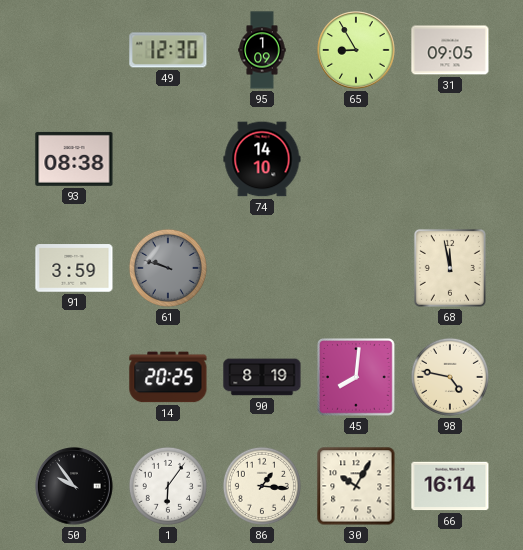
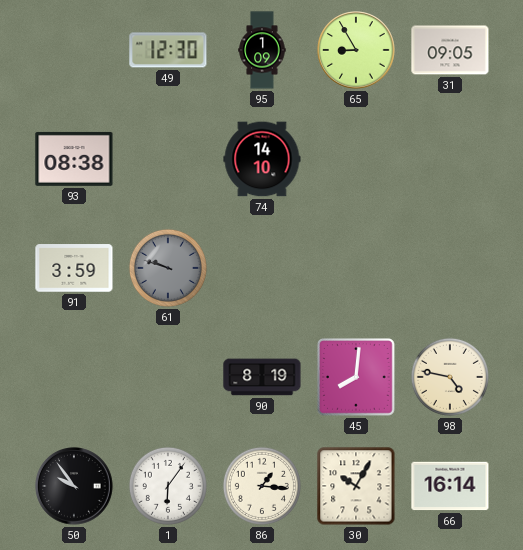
68: 11:58 -> none
14: 20:25 -> none
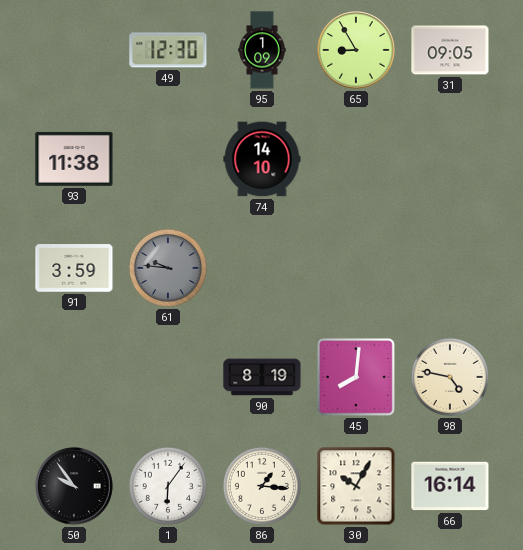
93: 08:38 -> 11:38
61: 9:48 -> 9:46
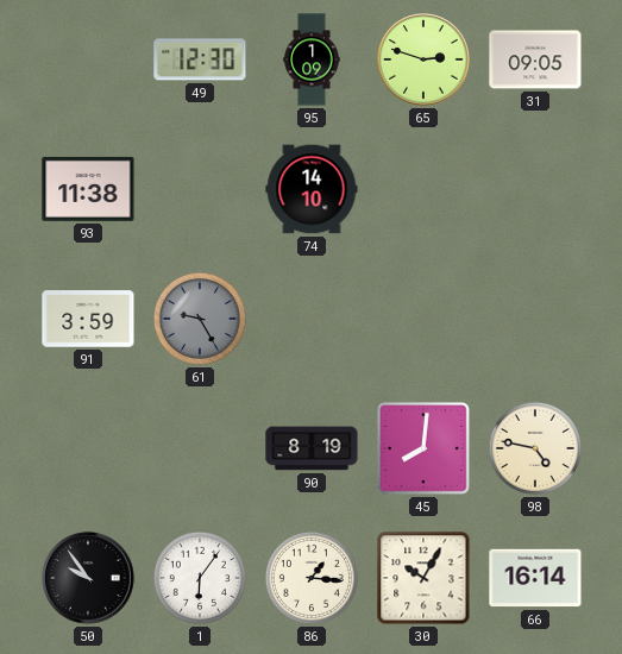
65: 8:55 -> 2:48
61: 9:46 -> 9:25
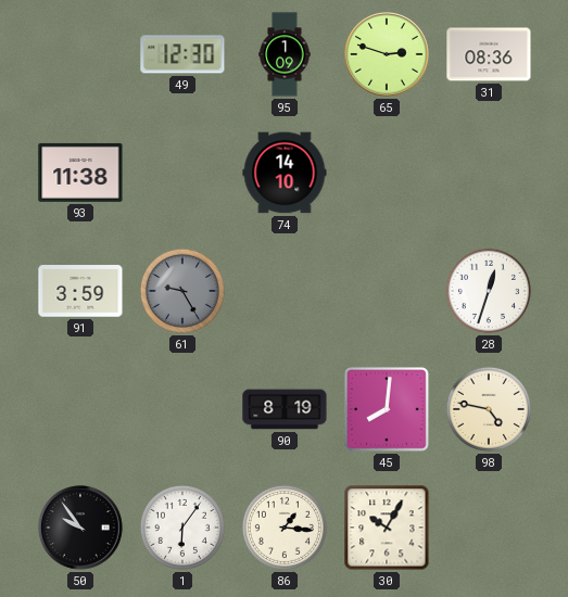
31: 09:05 -> 08:36
28: none -> 12:33
66: 16:14 -> none
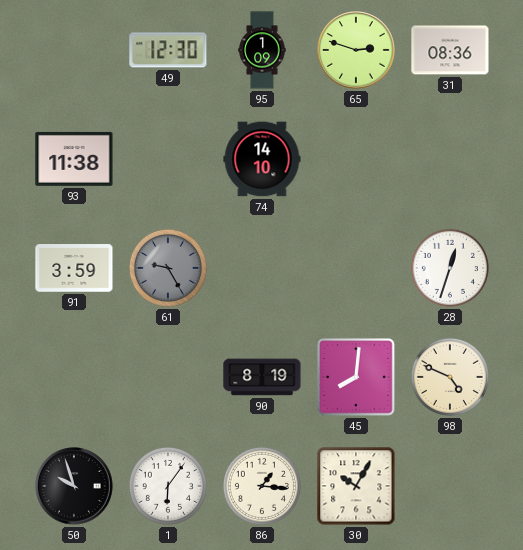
98: 4:47 -> 4:49
50: 9:54 -> 9:57
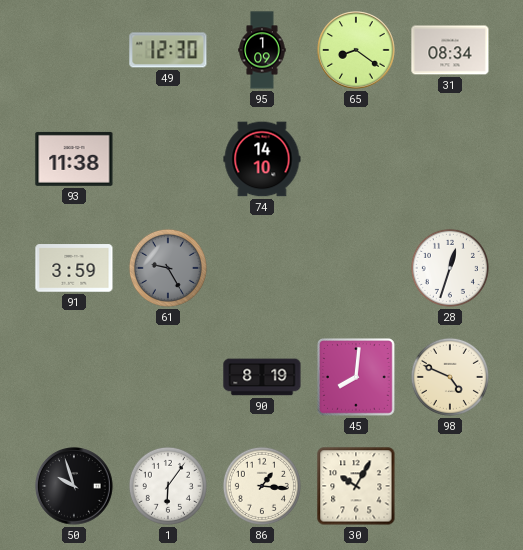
65: 2:48 -> 8:21
31: 08:36 -> 08:34
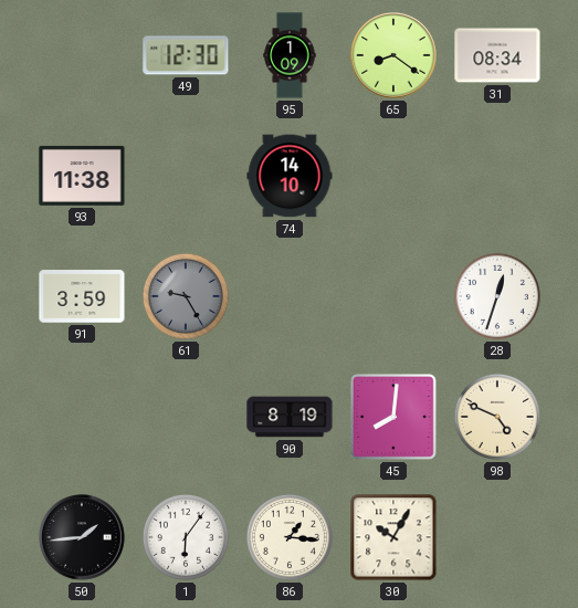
50: 9:57 -> 1:44
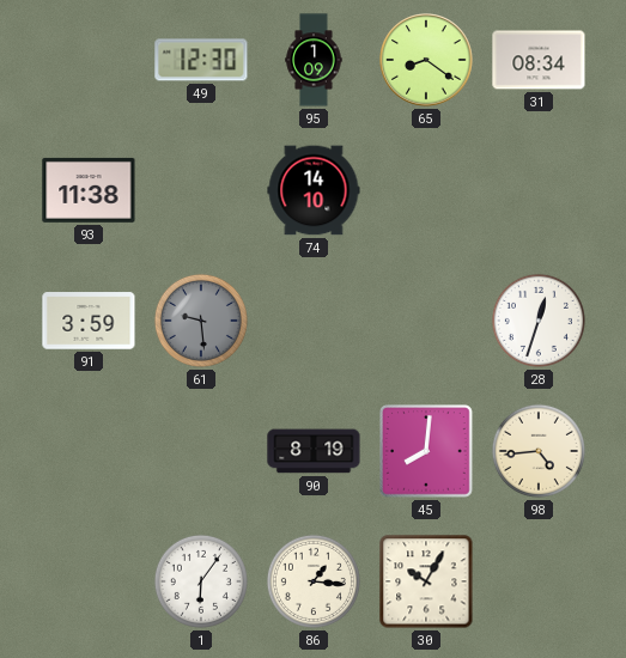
61: 9:25 -> 9:29
98: 4:49 -> 4:44
50: 1:44 -> none
